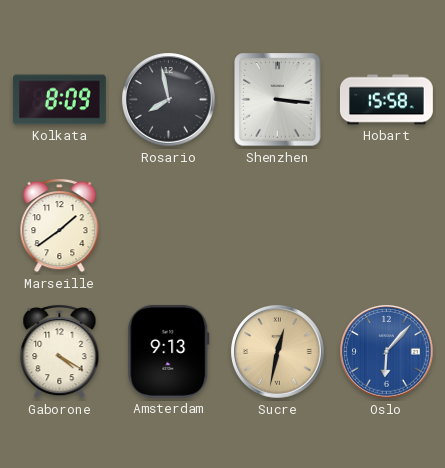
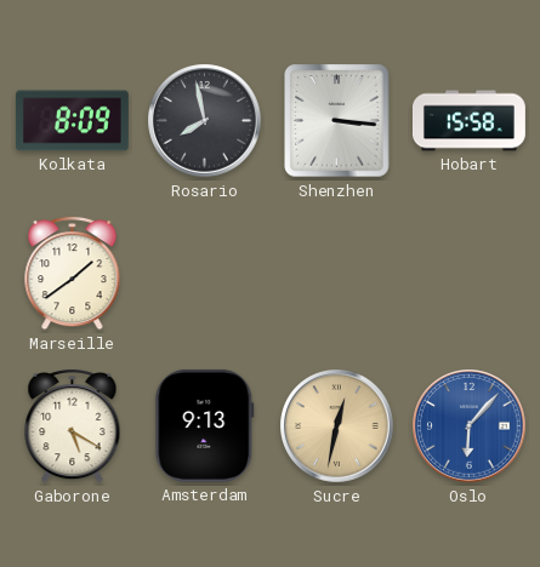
Gaborone: 4:20 -> 5:20
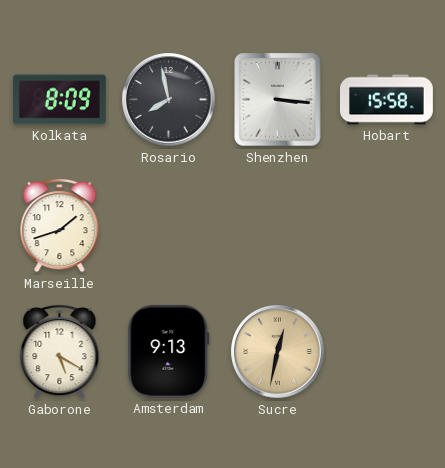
Marseille: 1:39 -> 1:42
Oslo: 6:07 -> none
